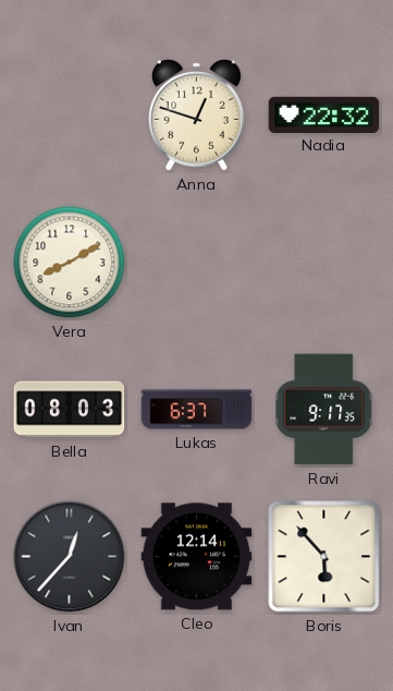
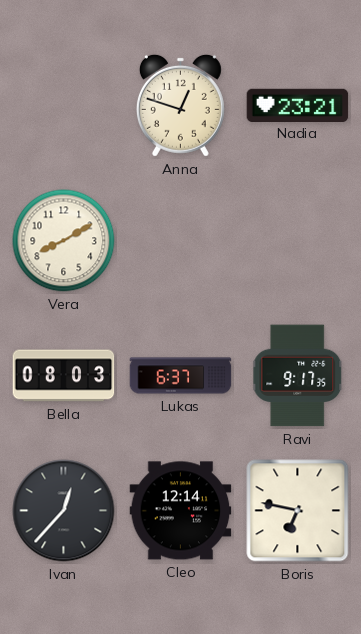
Nadia: 22:32 -> 23:21
Boris: 5:53 -> 6:47
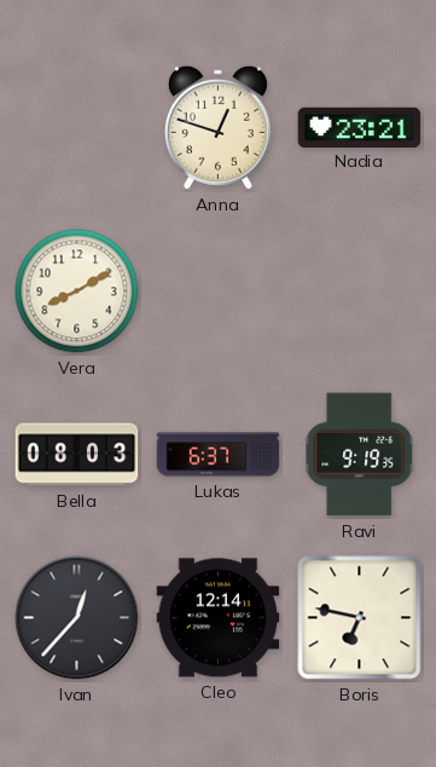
Ravi: 9:17 -> 9:19
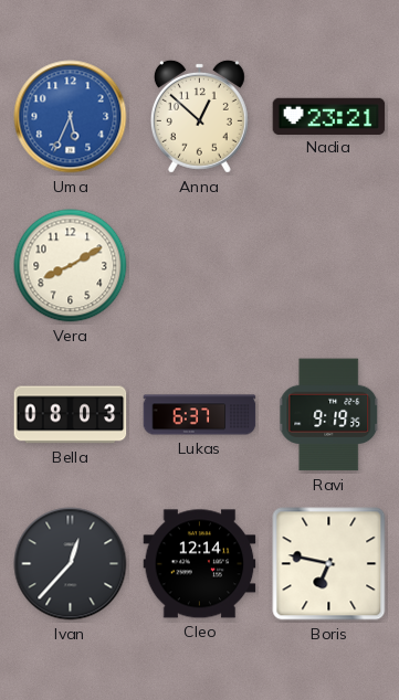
Uma: none -> 5:34
Anna: 12:48 -> 12:52
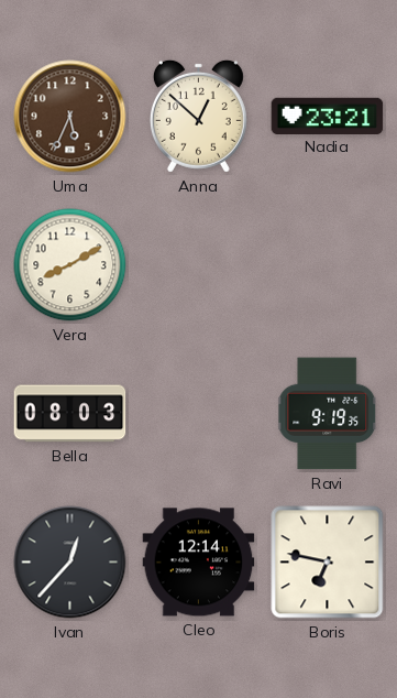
Uma dial: blue -> brown
Lukas: 6:37 -> none
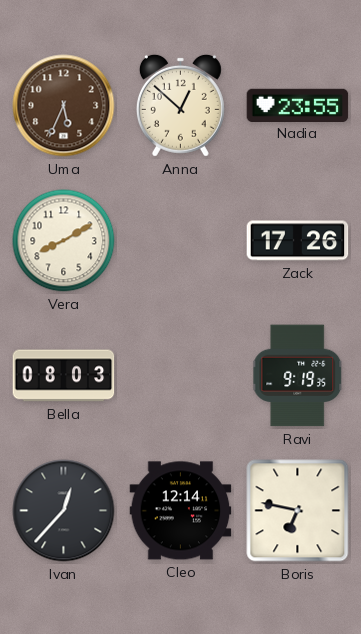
Nadia: 23:21 -> 23:55
Zack: none -> 17:26
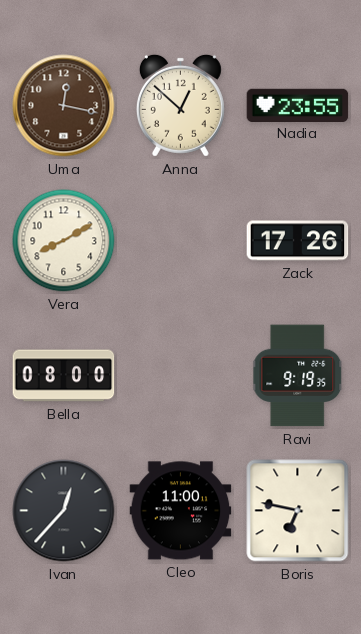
Uma: 5:34 -> 12:17
Bella: 08:03 -> 08:00
Cleo: 12:14 -> 11:00
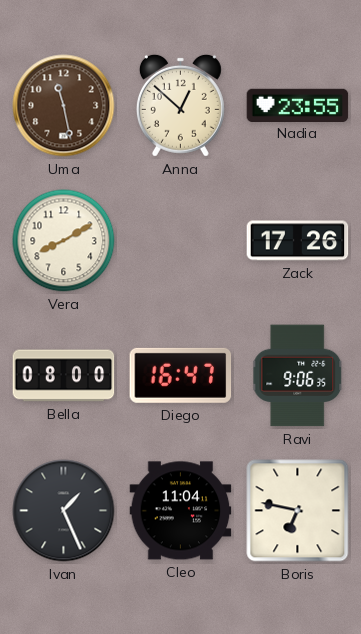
Uma: 12:17 -> 11:28
Diego: none -> 16:47
Ravi: 9:19 -> 9:06
Ivan: 12:37 -> 1:26
Cleo: 11:00 -> 11:04
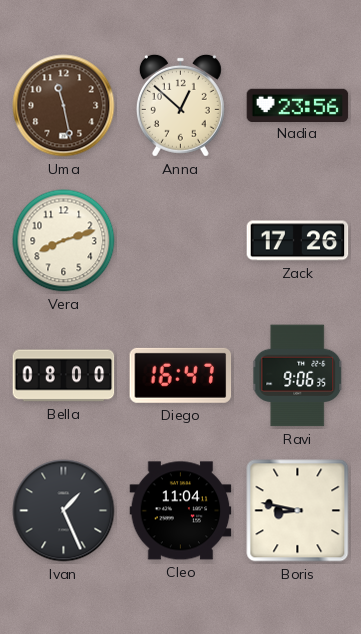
Nadia: 23:55 -> 23:56
Vera: 8:10 -> 8:12
Boris: 6:47 -> 8:47
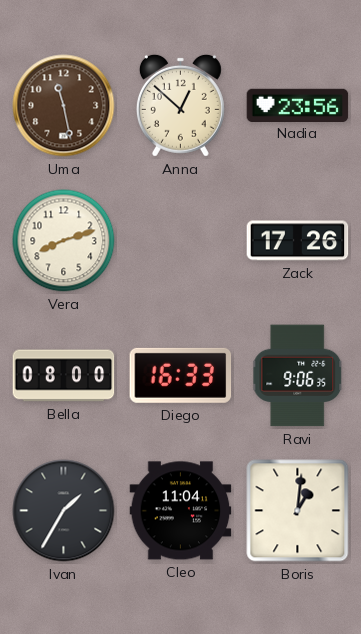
Diego: 16:47 -> 16:33
Ivan: 1:26 -> 1:35
Boris: 8:47 -> 1:01
